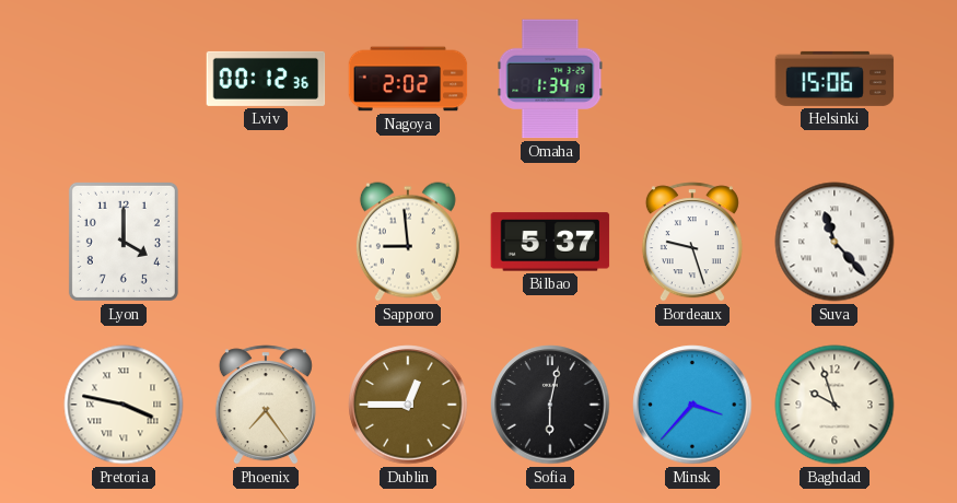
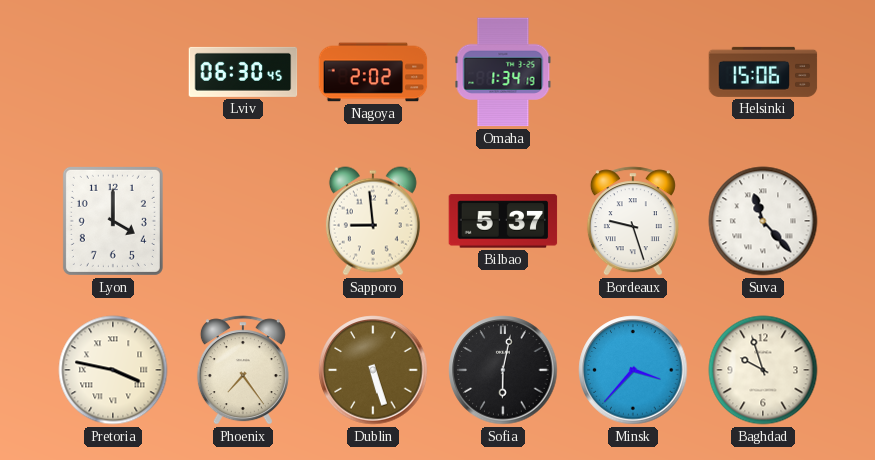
Lviv: 00:12 -> 06:30
Dublin: 12:45 -> 5:27
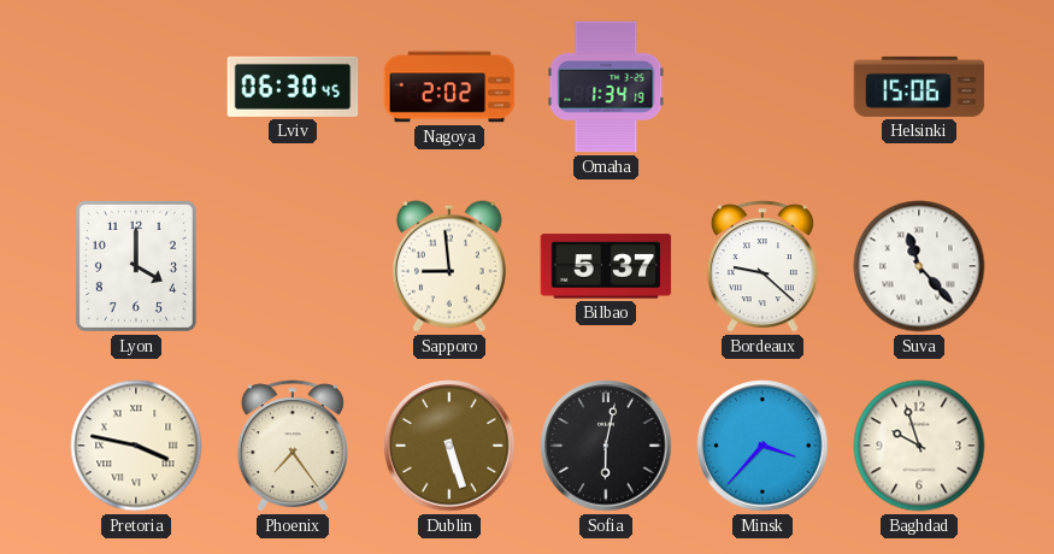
Bordeaux: 9:27 -> 9:22
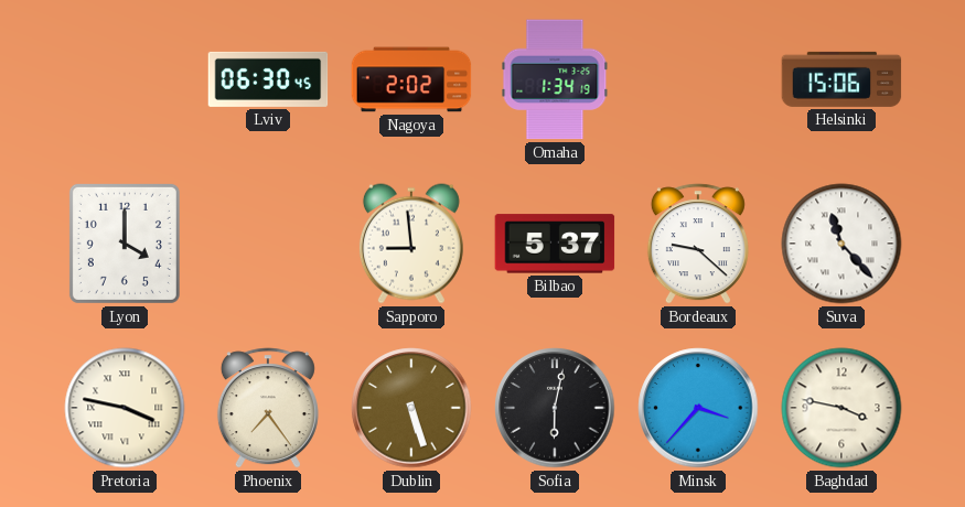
Baghdad: 9:57 -> 3:47
